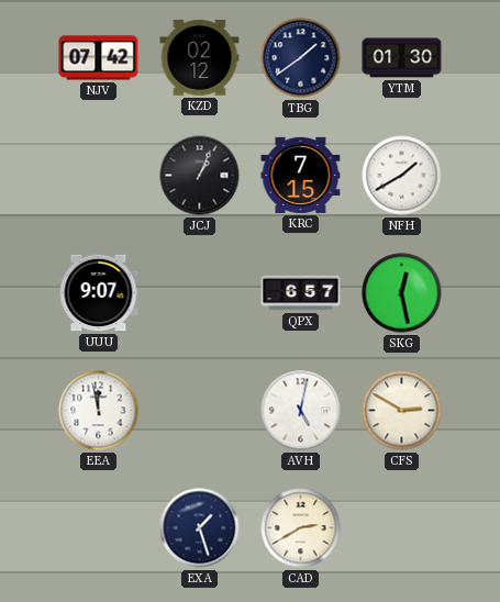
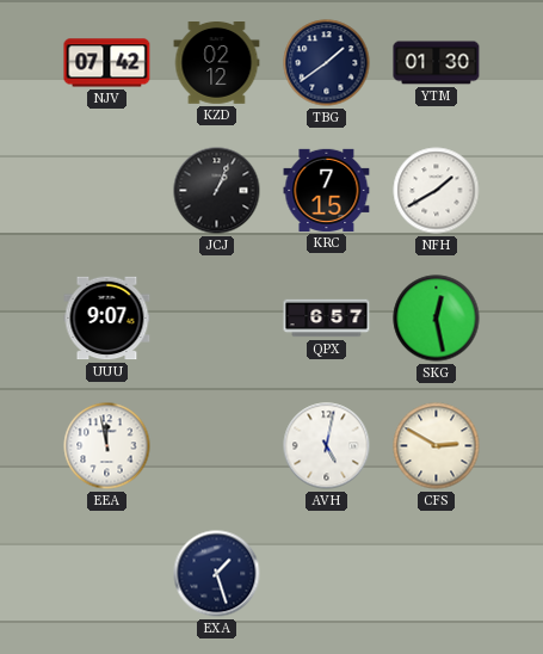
CAD: 2:40 -> none
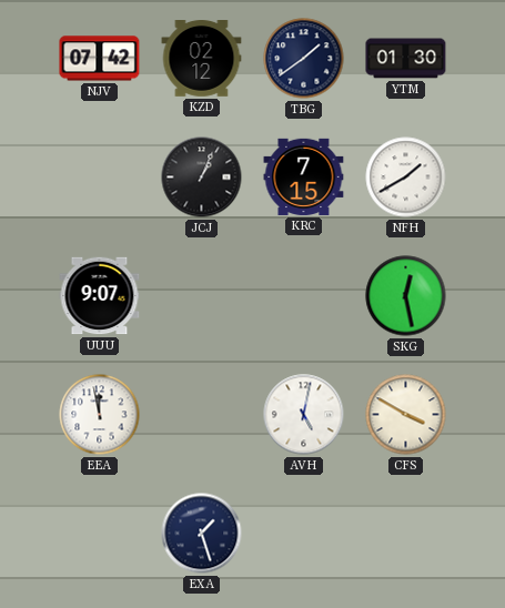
QPX: 6:57 -> none
CFS: 2:50 -> 3:50
